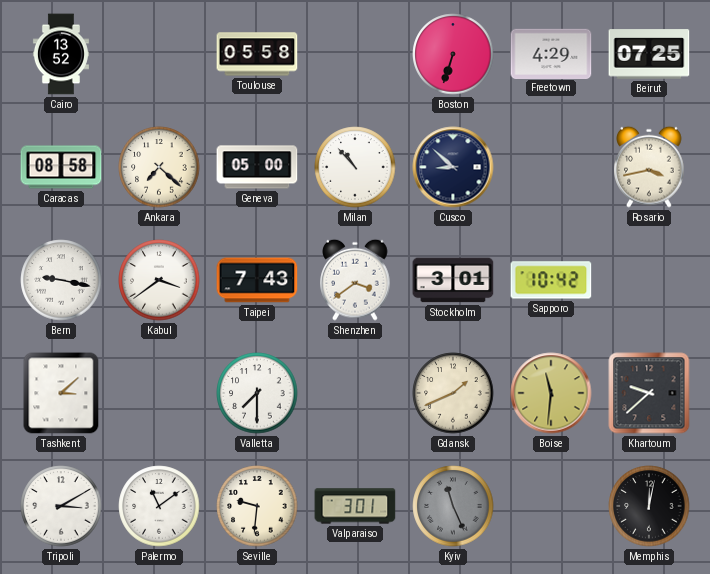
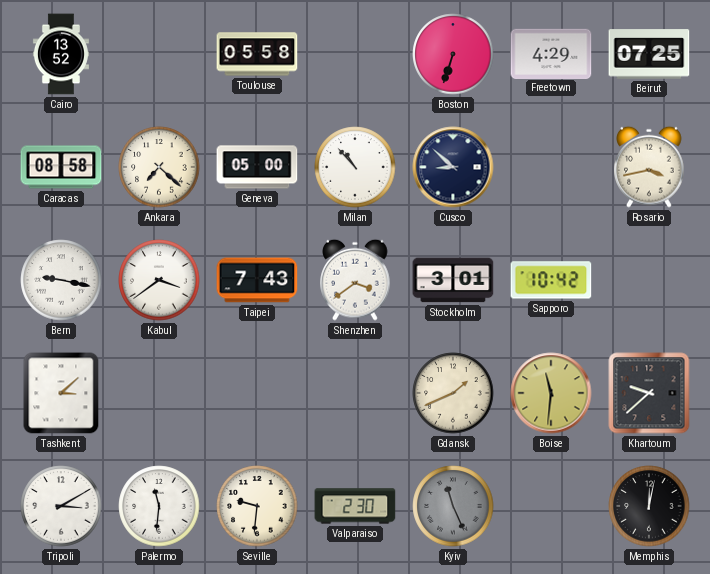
Valletta: 7:30 -> none
Palermo: 11:09 -> 11:31
Valparaiso: 3:01 -> 2:30
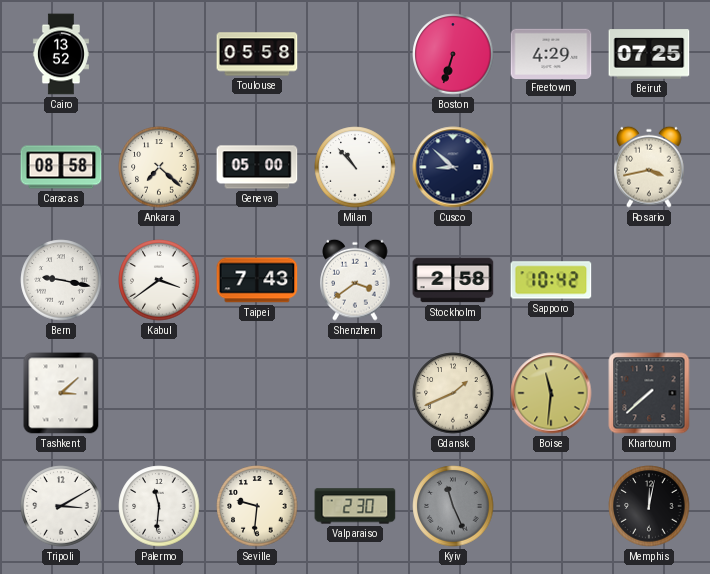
Stockholm: 3:01 -> 2:58
Khartoum: 9:38 -> 7:38
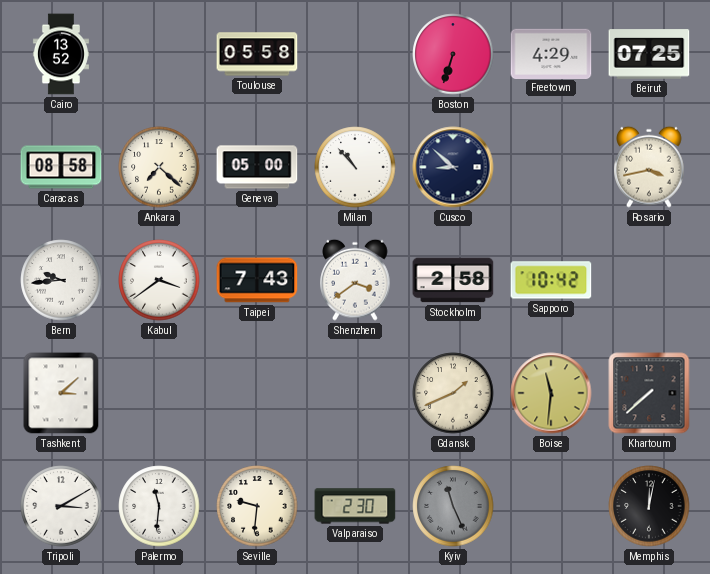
Bern: 9:17 -> 9:44
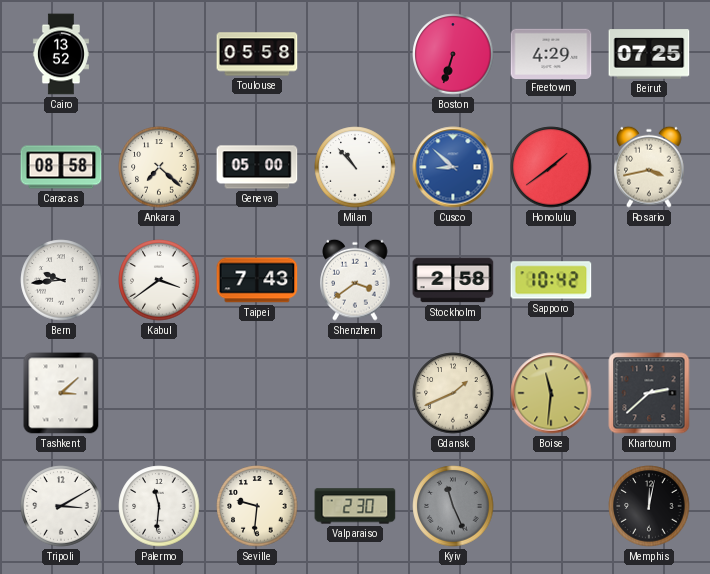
Cusco dial: navy -> blue
Honolulu: none -> 1:39
Khartoum: 7:38 -> 2:38
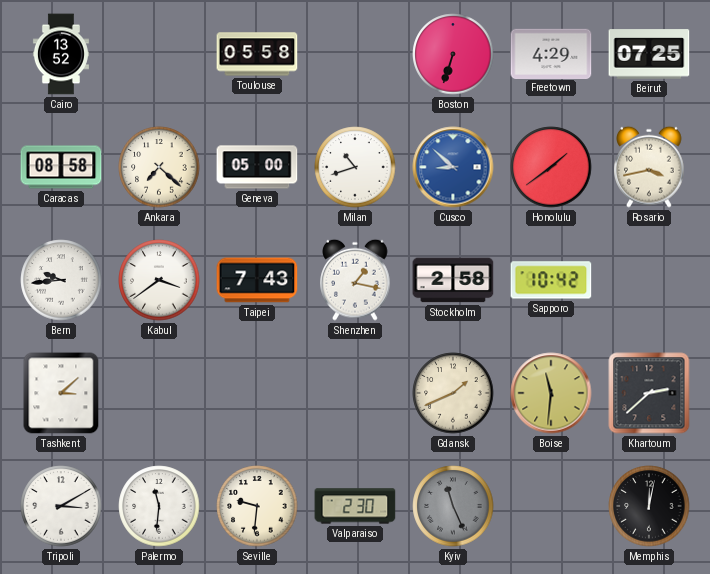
Milan: 10:53 -> 10:42
Shenzhen: 3:39 -> 1:17
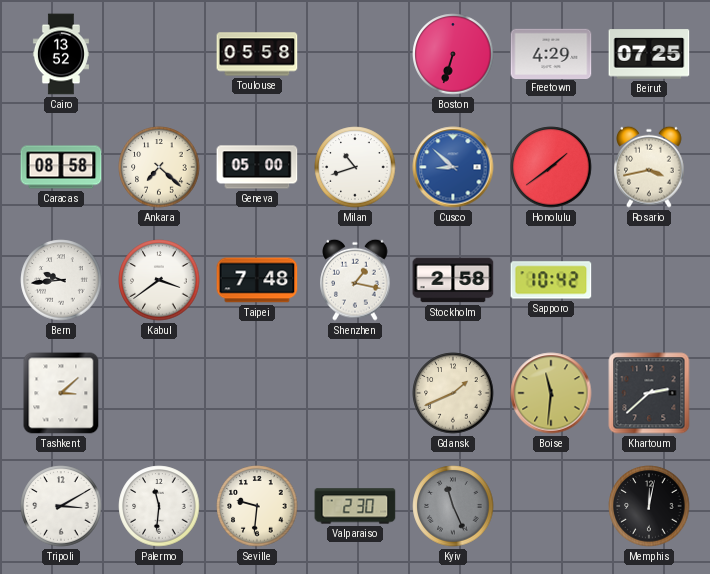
Taipei: 7:43 -> 7:48
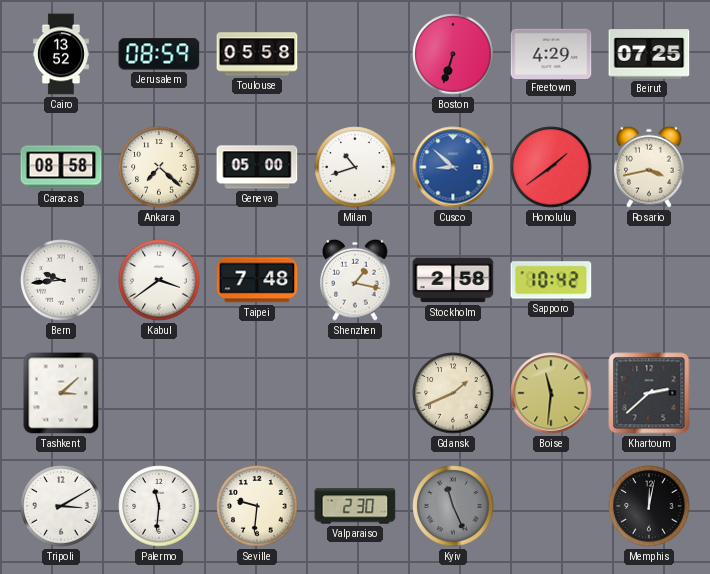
Jerusalem: none -> 08:59
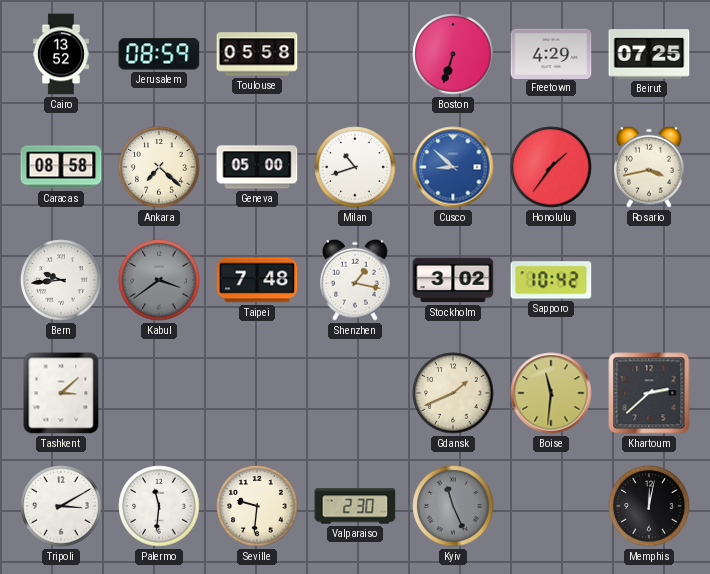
Honolulu: 1:39 -> 1:36
Kabul dial: white -> grey
Stockholm: 2:58 -> 3:02
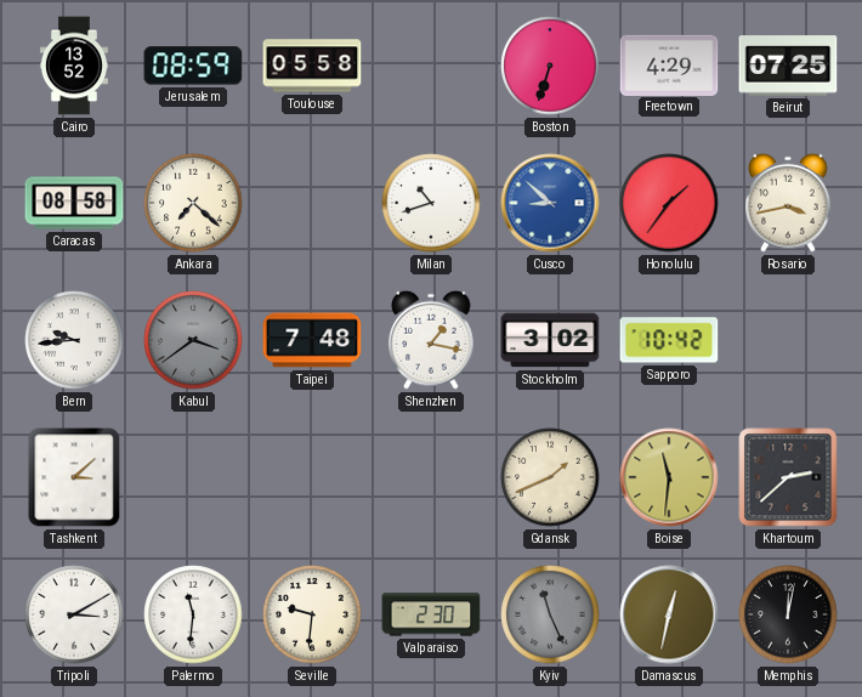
Geneva: 05:00 -> none
Damascus: none -> 12:32
